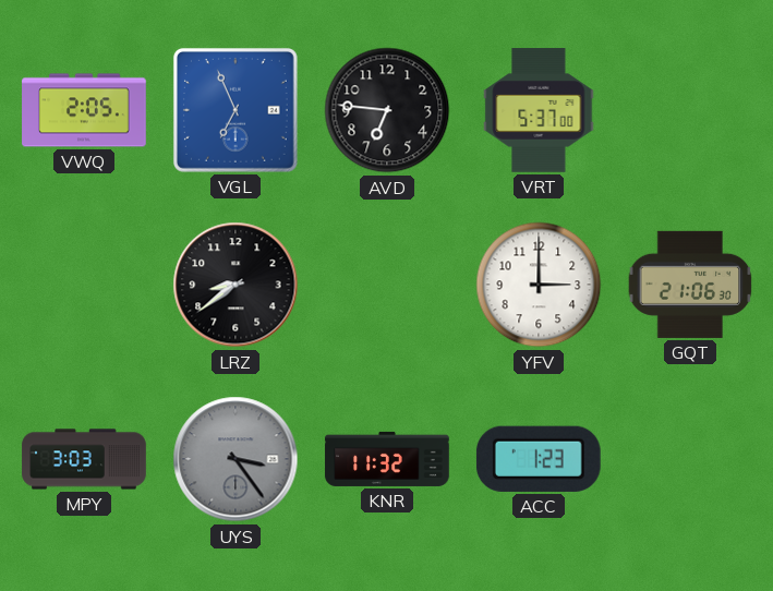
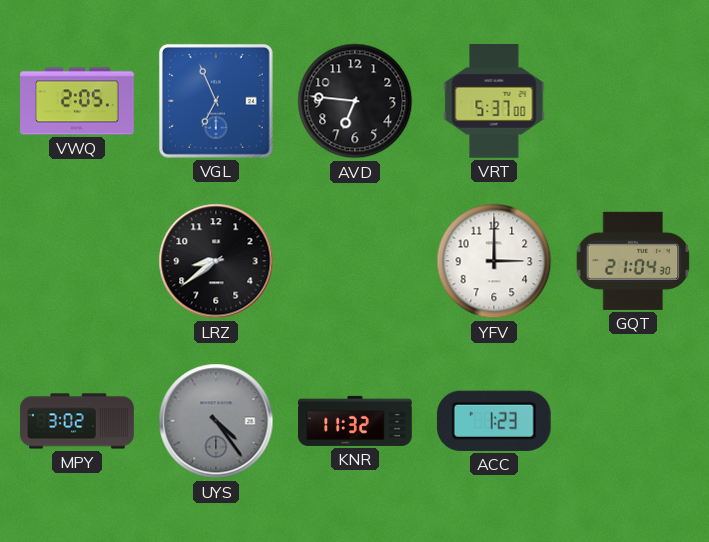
GQT: 21:06 -> 21:04
MPY: 3:03 -> 3:02
UYS: 3:24 -> 4:24
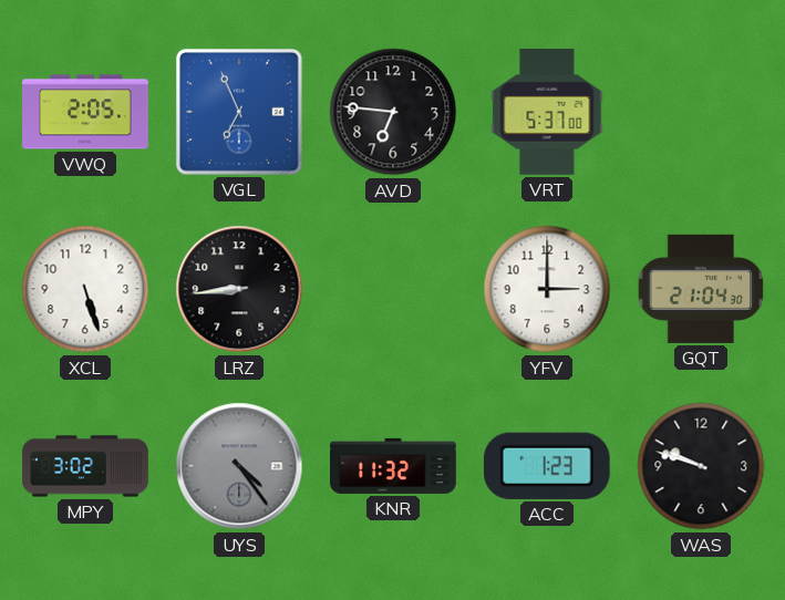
XCL: none -> 5:27
LRZ: 8:39 -> 8:44
WAS: none -> 9:48
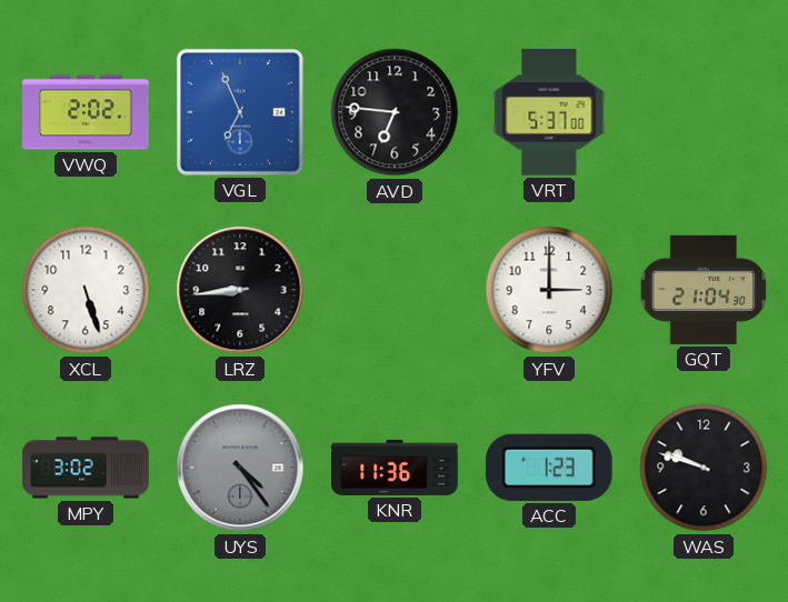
VWQ: 2:05 -> 2:02
KNR: 11:32 -> 11:36
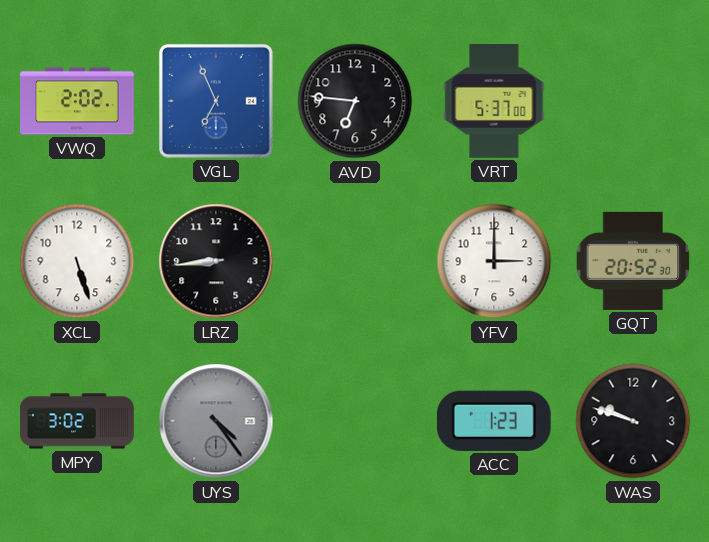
GQT: 21:04 -> 20:52
KNR: 11:36 -> none
